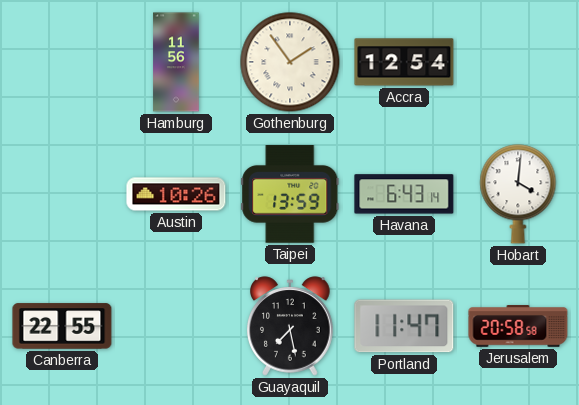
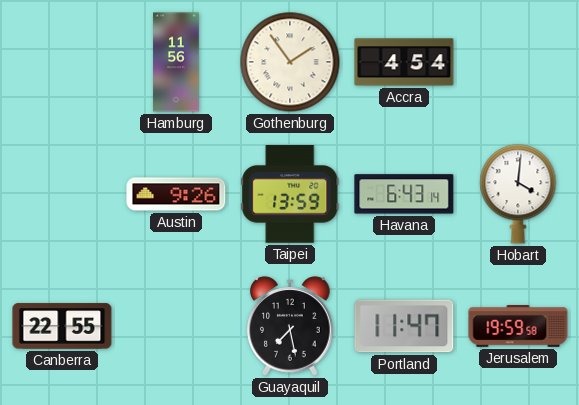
Accra: 12:54 -> 4:54
Austin: 10:26 -> 9:26
Jerusalem: 20:58 -> 19:59
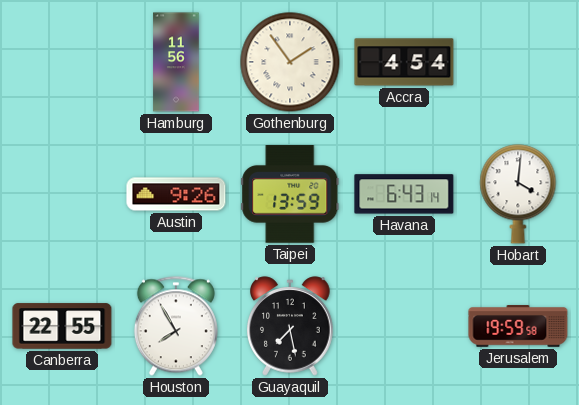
Houston: none -> 7:55
Portland: 11:47 -> none
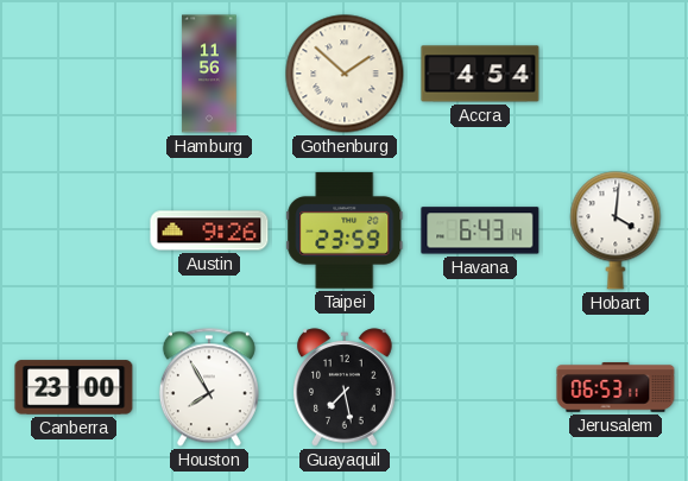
Gothenburg: 1:54 -> 1:52
Taipei: 13:59 -> 23:59
Canberra: 22:55 -> 23:00
Jerusalem: 19:59 -> 06:53
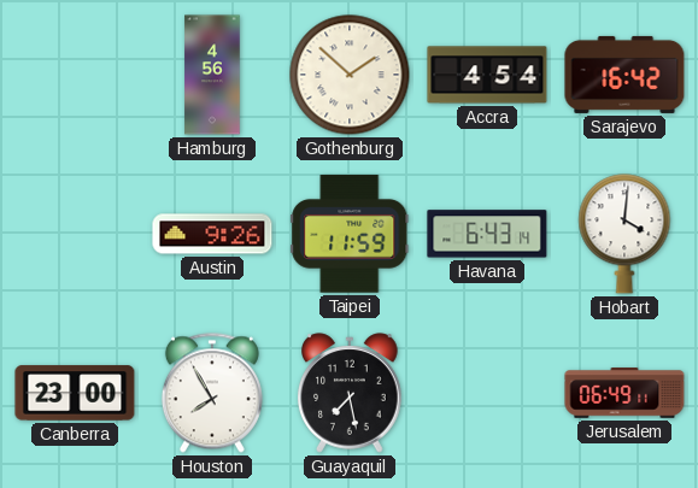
Hamburg: 11:56 -> 4:56
Sarajevo: none -> 16:42
Taipei: 23:59 -> 11:59
Jerusalem: 06:53 -> 06:49
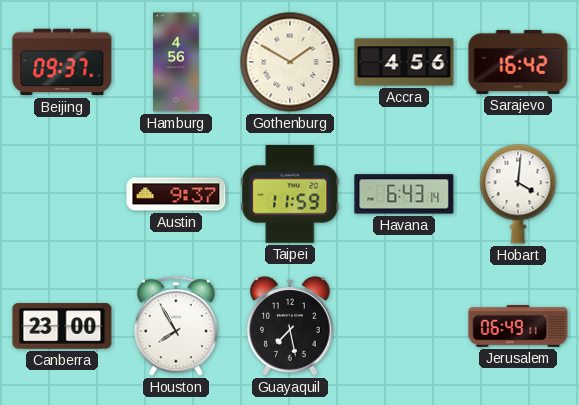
Beijing: none -> 09:37
Gothenburg: 1:52 -> 1:50
Accra: 4:54 -> 4:56
Austin: 9:26 -> 9:37
